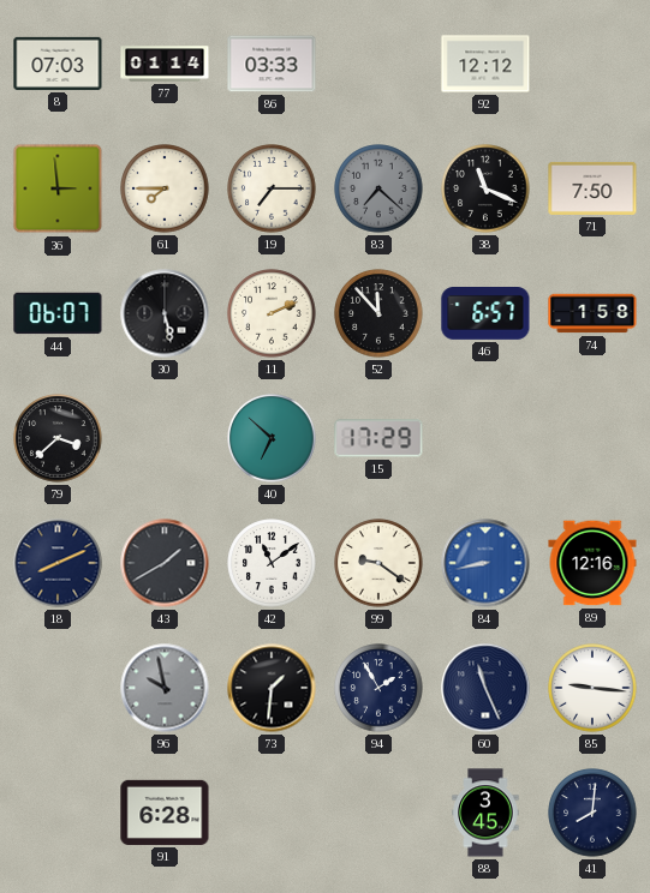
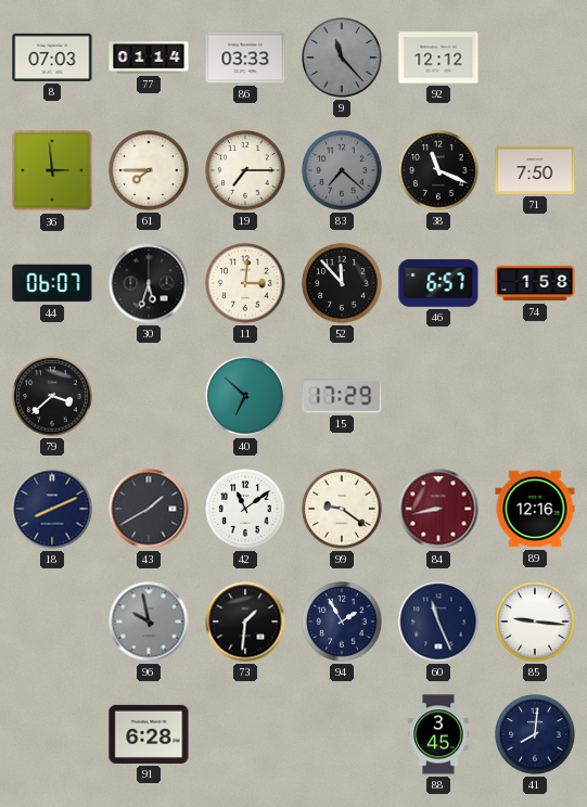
9: none -> 11:23
30: 5:28 -> 5:33
11: 2:11 -> 3:01
84 dial: blue -> burgundy
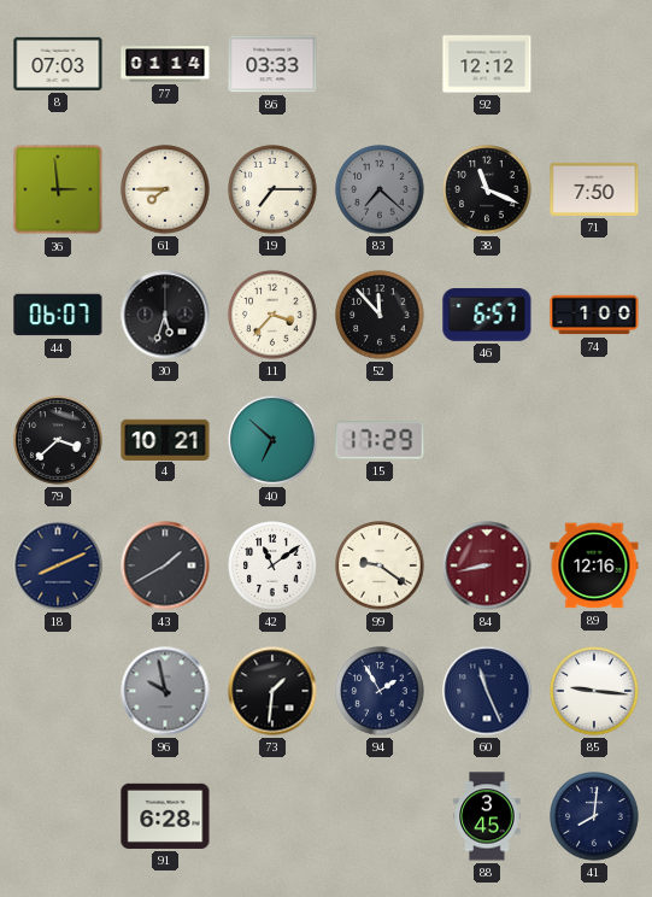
9: 11:23 -> none
11: 3:01 -> 3:37
74: 1:58 -> 1:00
4: none -> 10:21
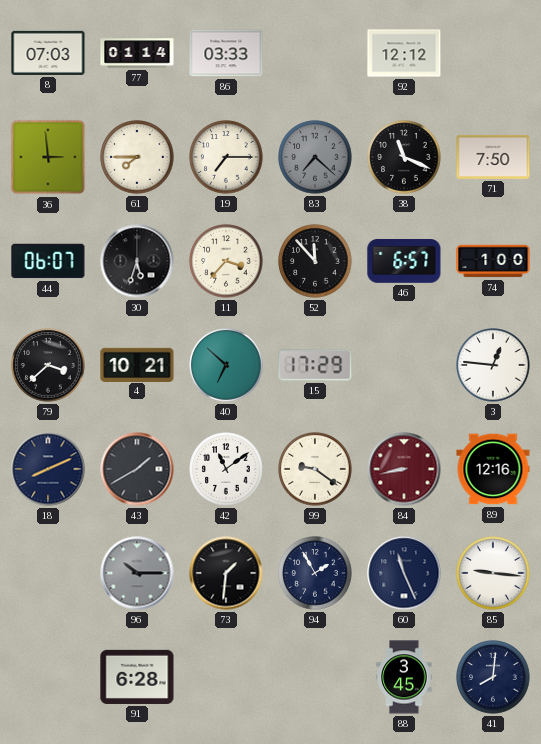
3: none -> 12:46
96: 9:58 -> 10:15
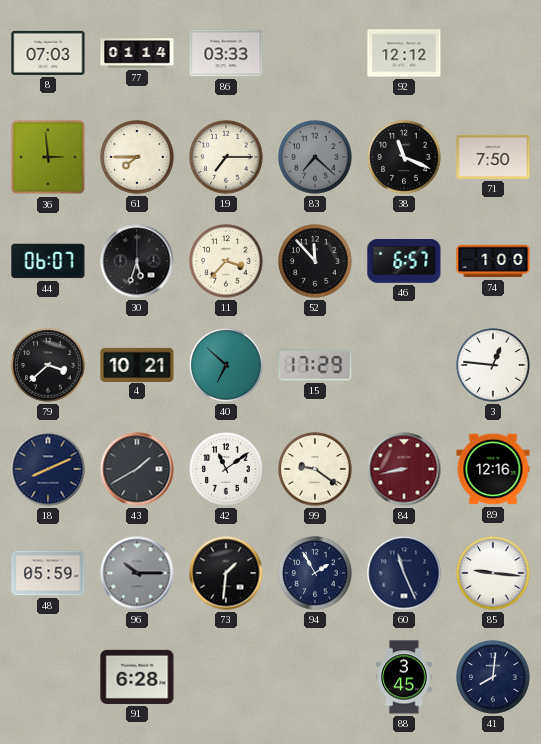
48: none -> 05:59
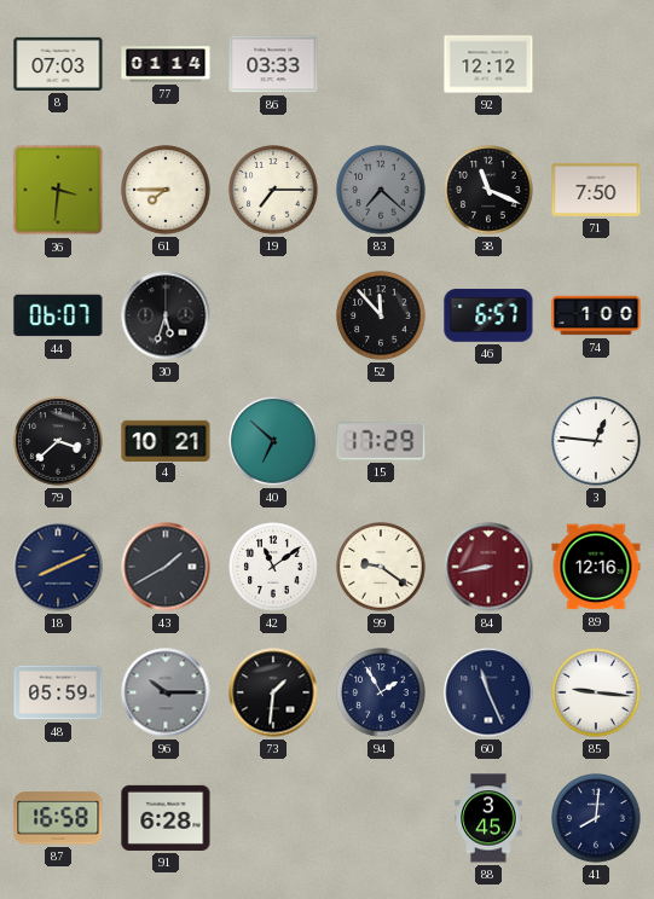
36: 2:59 -> 3:31
11: 3:37 -> none
87: none -> 16:58
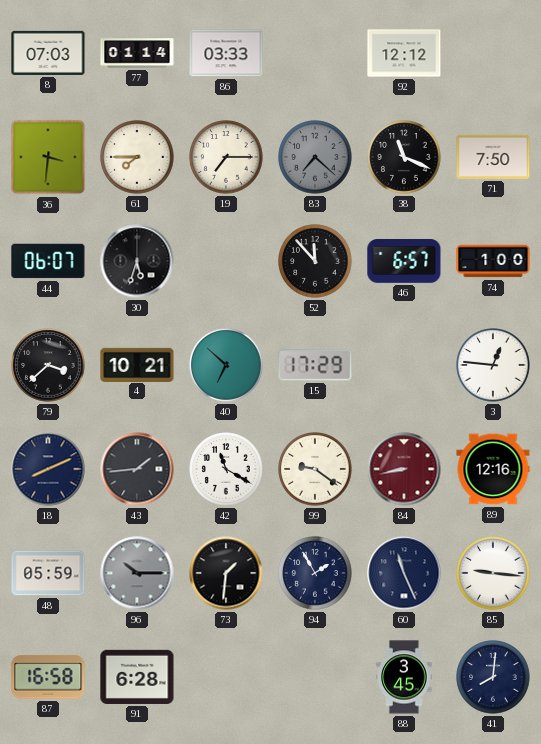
43: 1:40 -> 1:44
42: 11:09 -> 11:20
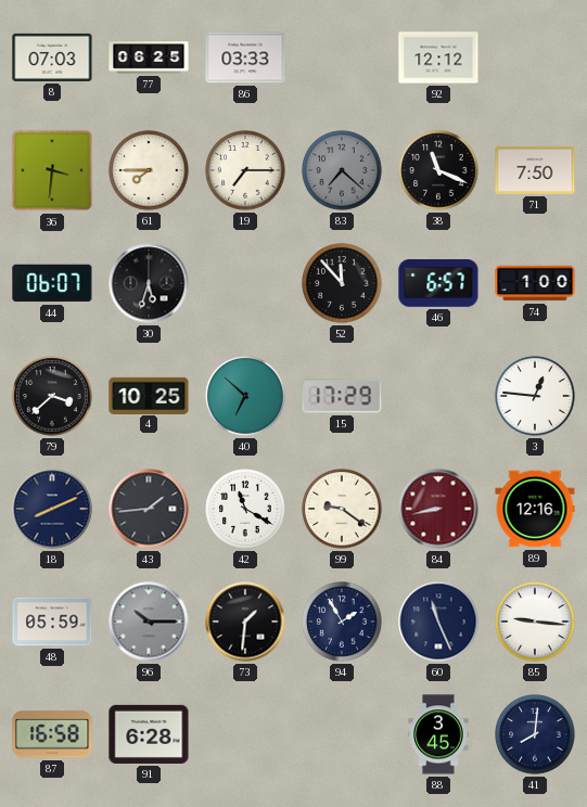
77: 01:14 -> 06:25
4: 10:21 -> 10:25
